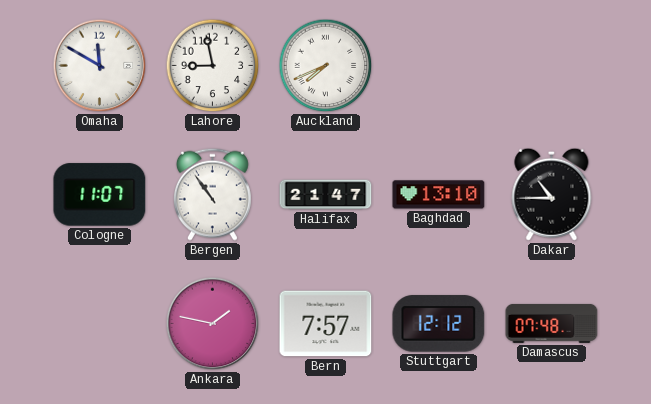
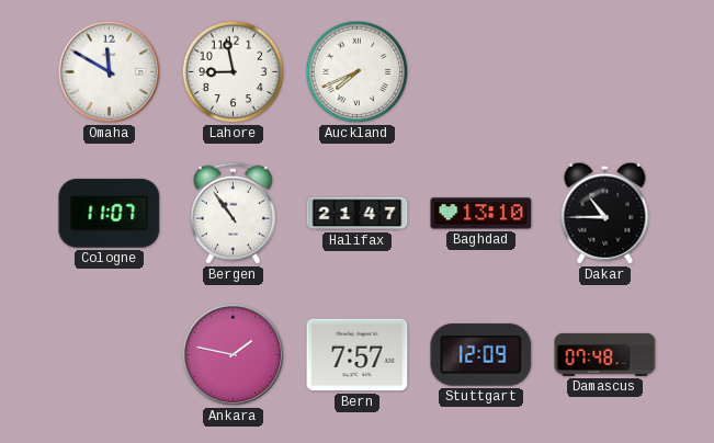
Stuttgart: 12:12 -> 12:09
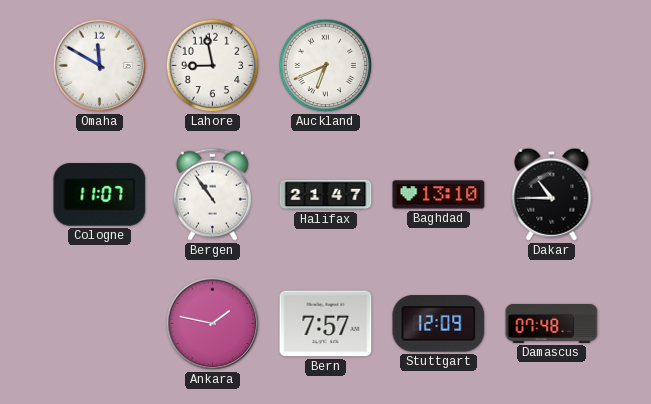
Auckland: 7:41 -> 6:41
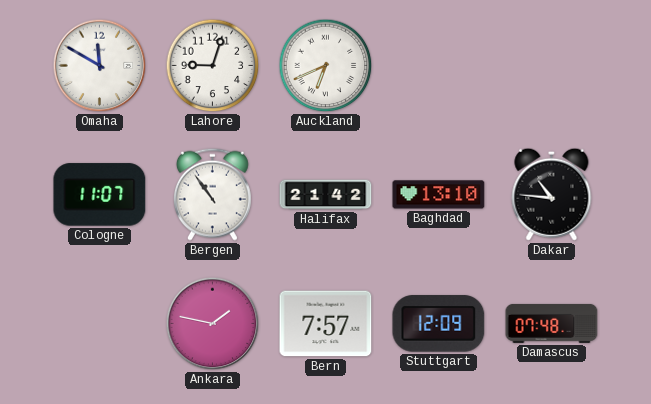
Lahore: 8:58 -> 9:03
Halifax: 21:47 -> 21:42
Dakar: 10:45 -> 10:46
